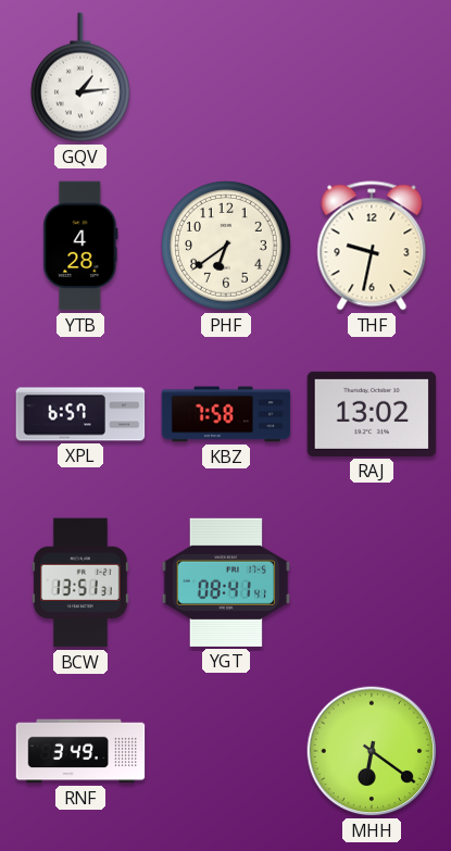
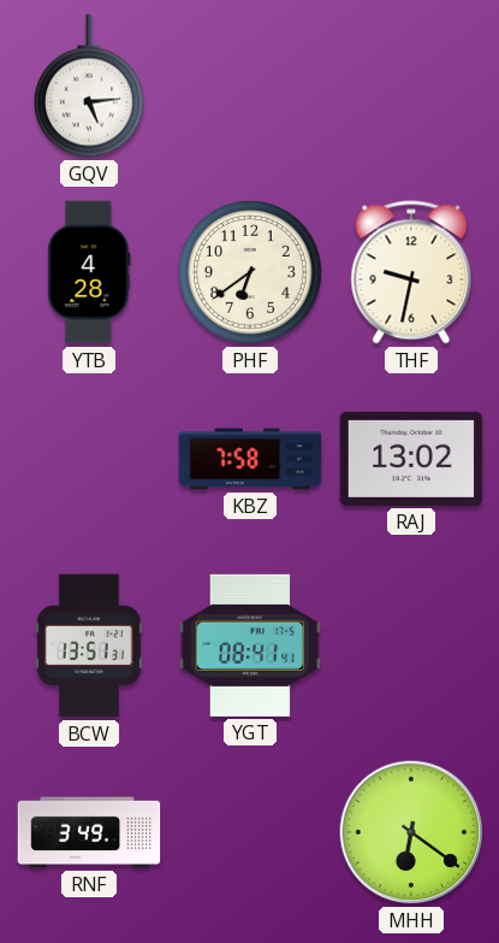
GQV: 1:14 -> 5:14
XPL: 6:57 -> none
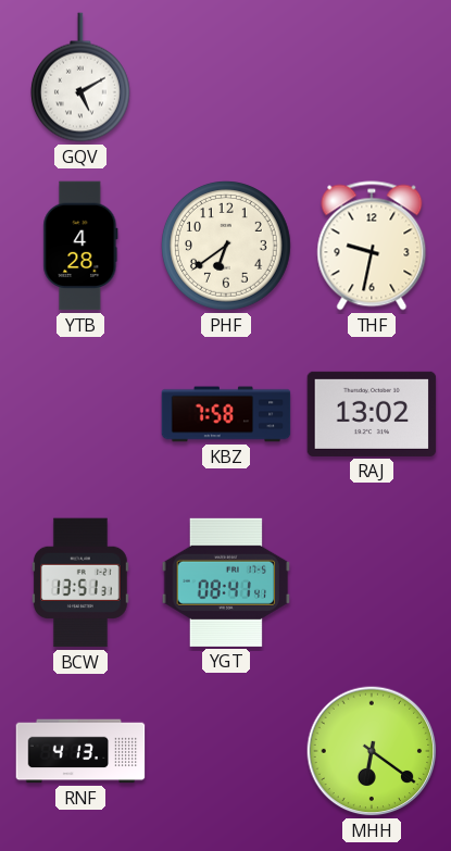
GQV: 5:14 -> 5:10
RNF: 3:49 -> 4:13
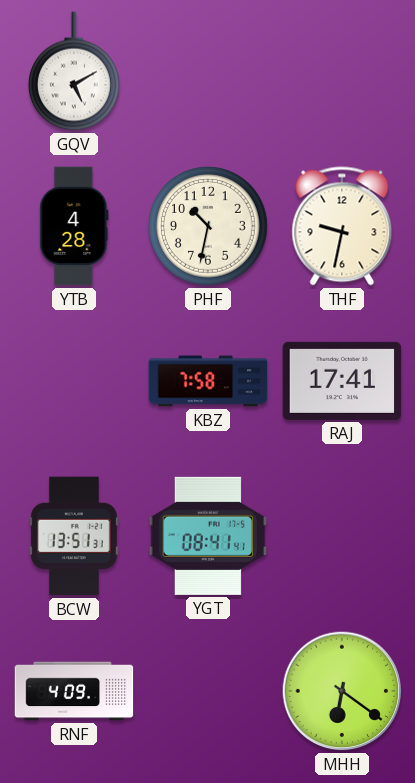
PHF: 6:39 -> 10:32
RAJ: 13:02 -> 17:41
RNF: 4:13 -> 4:09
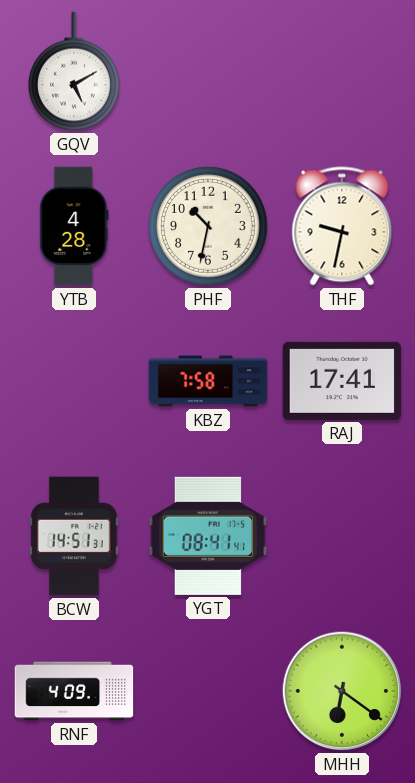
BCW: 13:51 -> 14:51
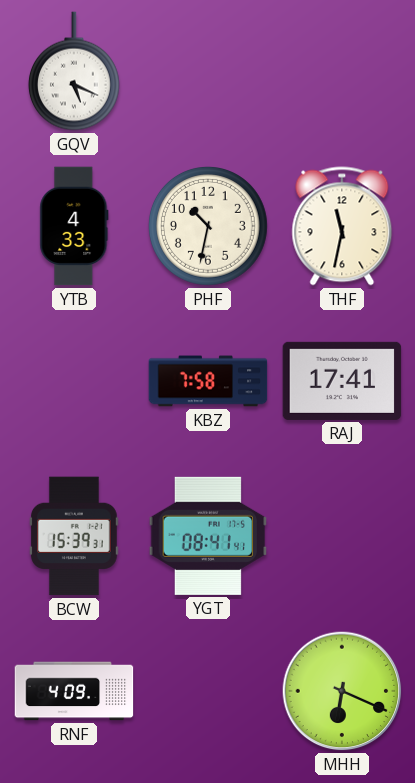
GQV: 5:10 -> 5:19
YTB: 4:28 -> 4:33
THF: 9:32 -> 11:32
BCW: 14:51 -> 15:39
MHH: 6:21 -> 6:19
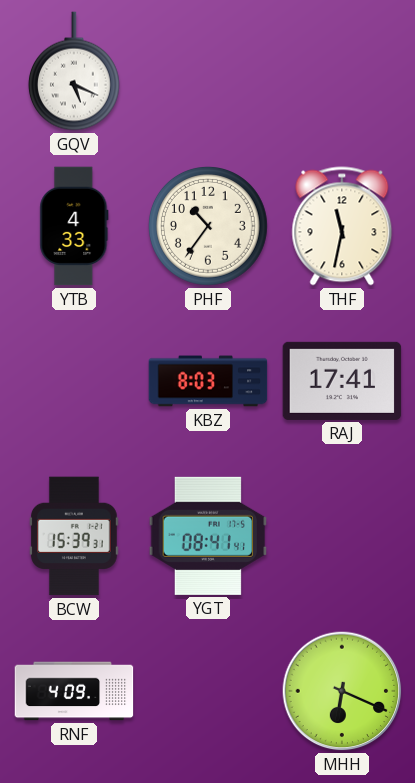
PHF: 10:32 -> 10:36
KBZ: 7:58 -> 8:03
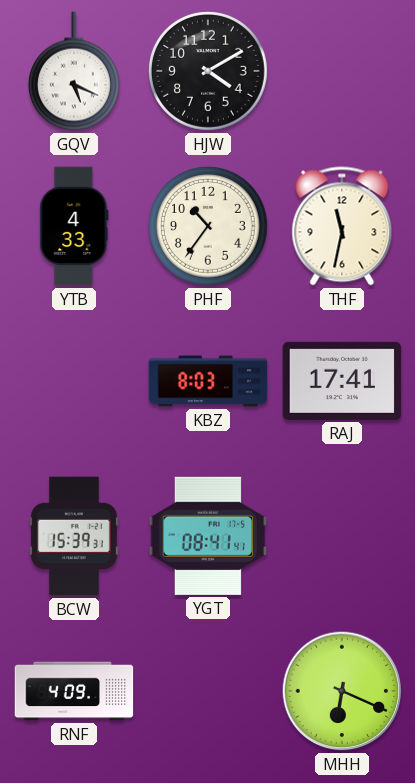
HJW: none -> 4:10
